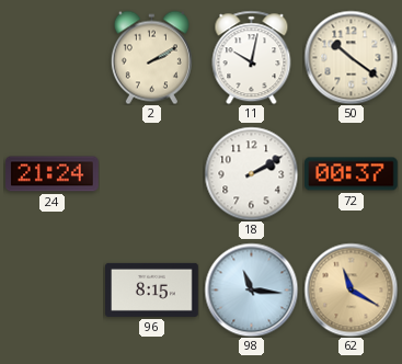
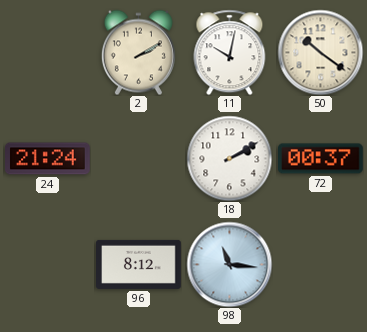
96: 8:15 -> 8:12
62: 11:20 -> none
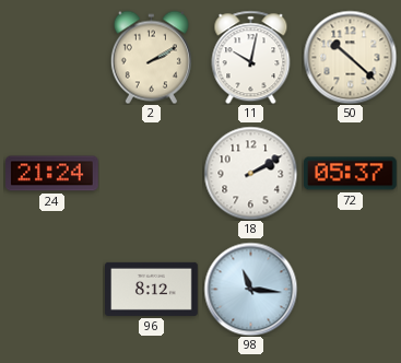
50: 10:21 -> 10:22
72: 00:37 -> 05:37
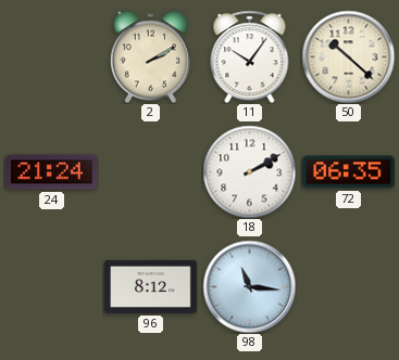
11: 10:02 -> 10:06
72: 05:37 -> 06:35
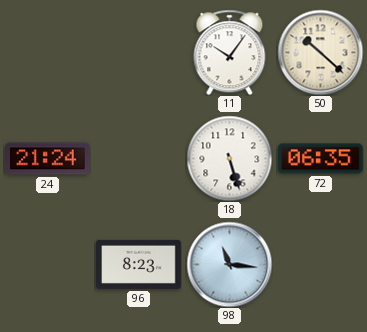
2: 2:10 -> none
18: 2:10 -> 5:27
96: 8:12 -> 8:23
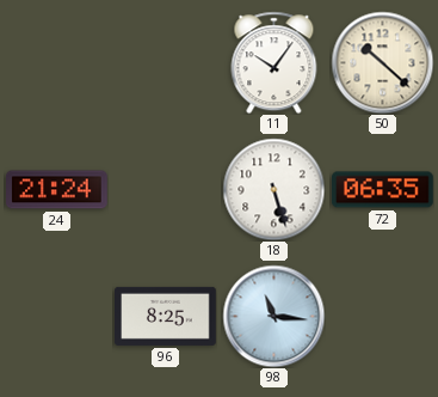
96: 8:23 -> 8:25
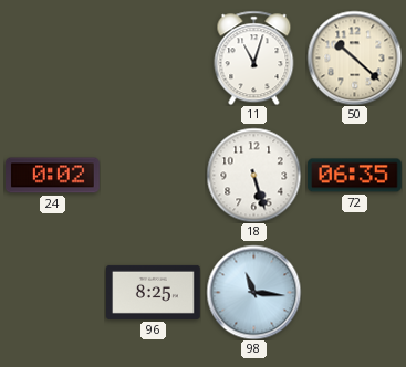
11: 10:06 -> 11:03
24: 21:24 -> 0:02
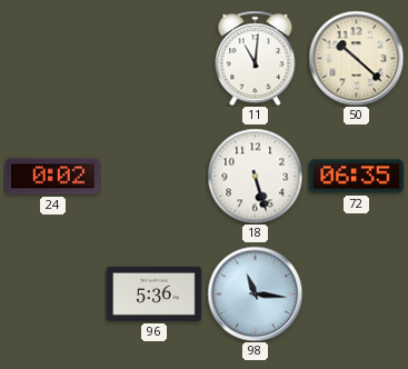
11: 11:03 -> 11:01
96: 8:25 -> 5:36
